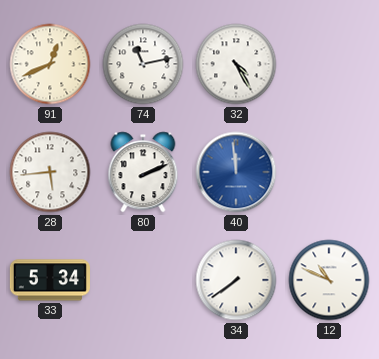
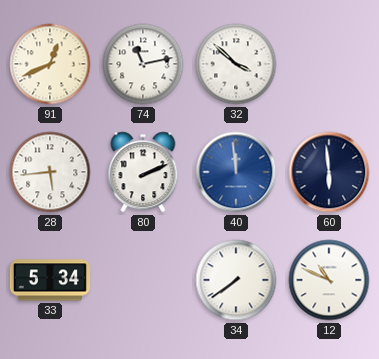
32: 4:25 -> 3:52
60: none -> 5:59
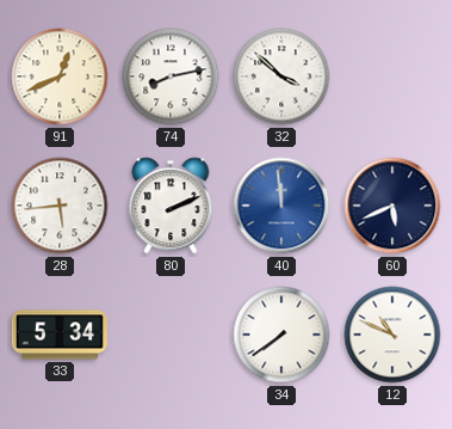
74: 11:13 -> 8:13
60: 5:59 -> 5:41
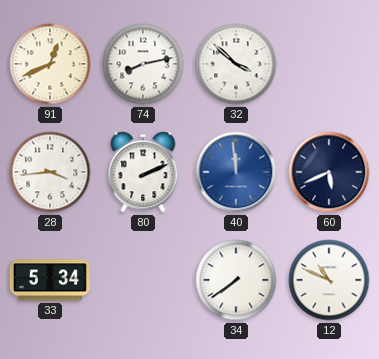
28: 5:44 -> 3:44
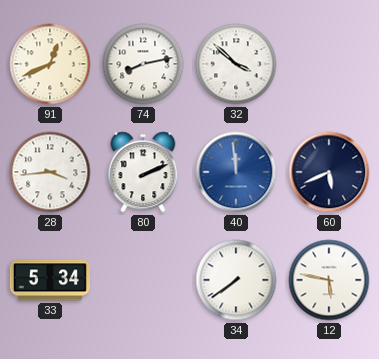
12: 10:49 -> 5:47
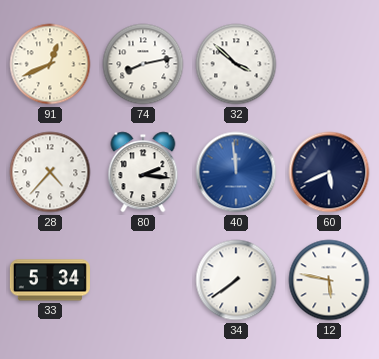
28: 3:44 -> 4:37
80: 2:11 -> 2:16
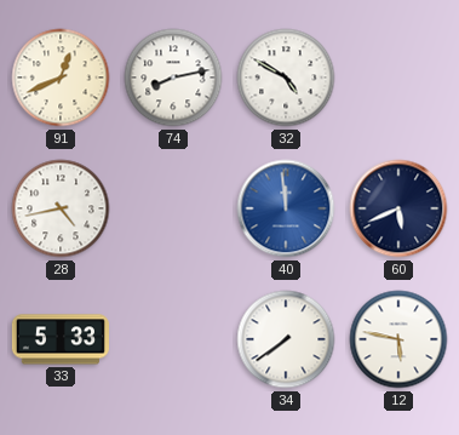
32: 3:52 -> 4:50
28: 4:37 -> 4:43
80: 2:16 -> none
33: 5:34 -> 5:33
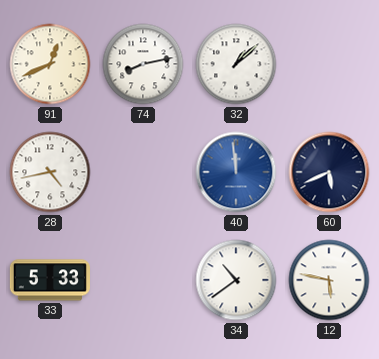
32: 4:50 -> 1:08
34: 7:39 -> 10:39
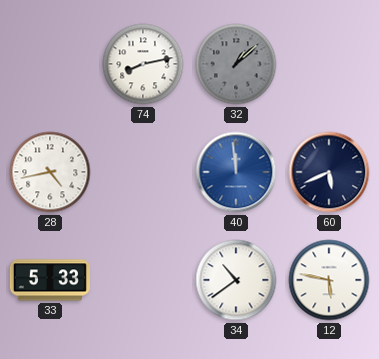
91: 12:41 -> none
32 dial: white -> grey
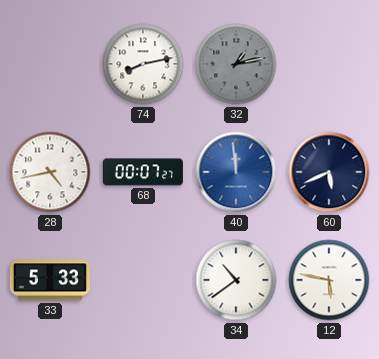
32: 1:08 -> 1:13
68: none -> 00:07
